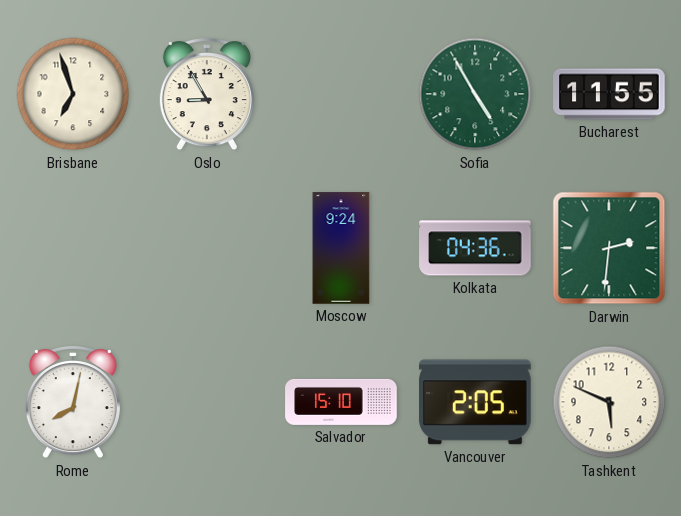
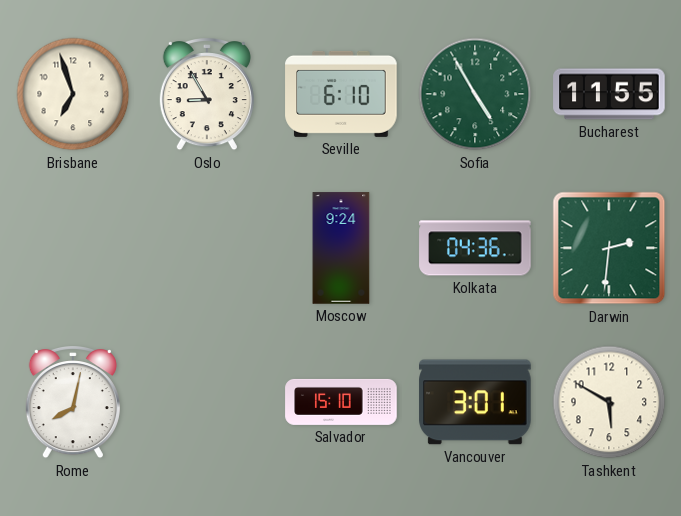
Seville: none -> 6:10
Vancouver: 2:05 -> 3:01
Tashkent: 5:49 -> 5:50
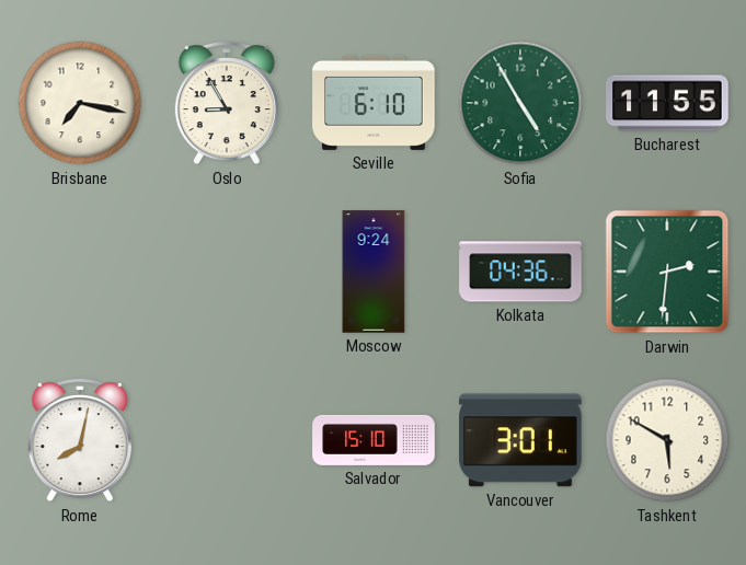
Brisbane: 6:57 -> 7:17
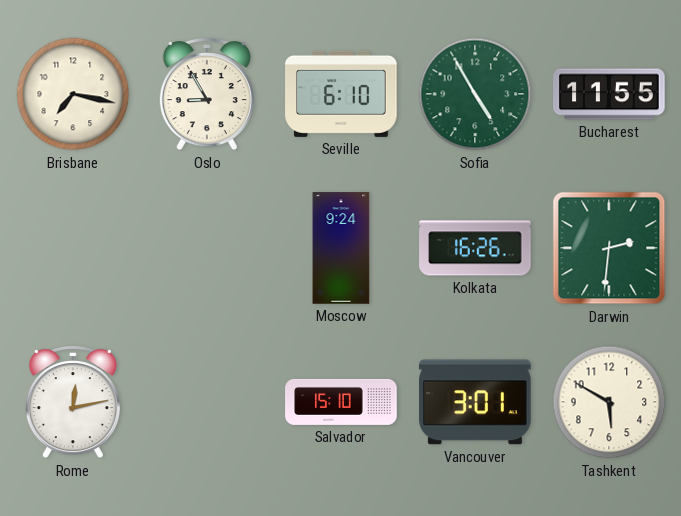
Kolkata: 04:36 -> 16:26
Rome: 8:02 -> 12:13
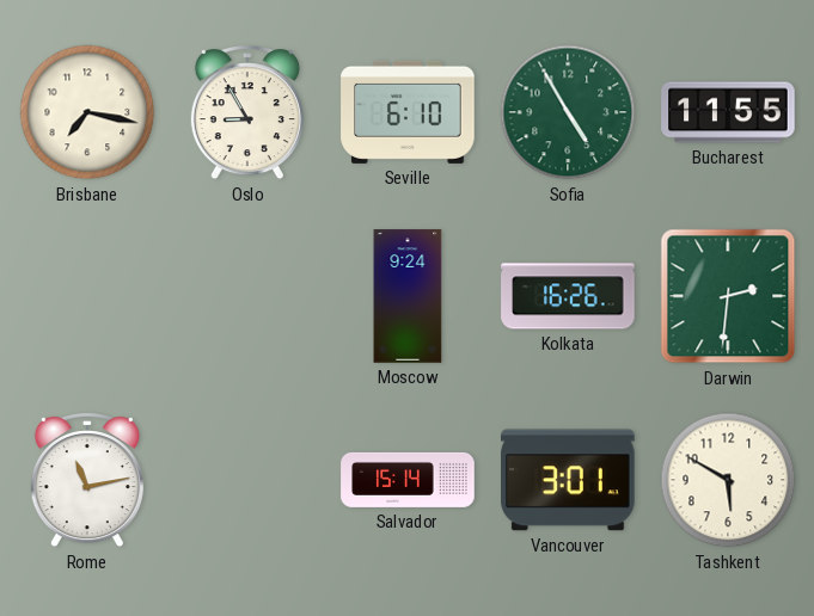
Rome: 12:13 -> 11:13
Salvador: 15:10 -> 15:14
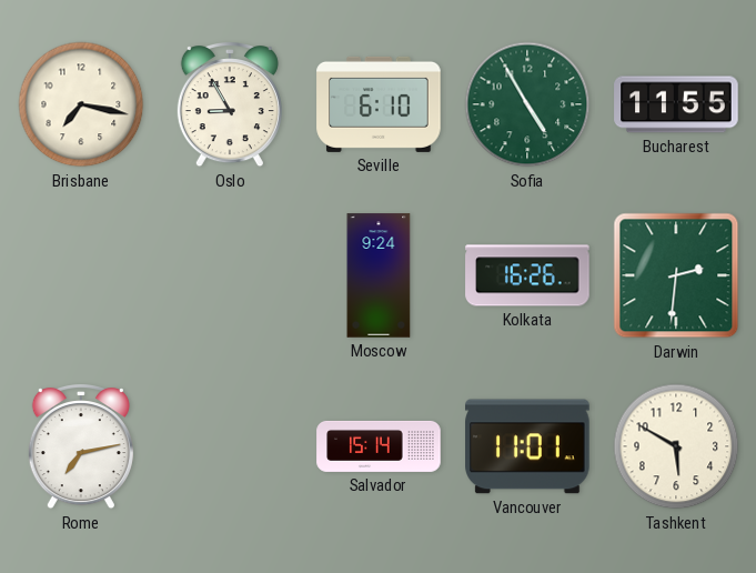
Rome: 11:13 -> 7:13
Vancouver: 3:01 -> 11:01
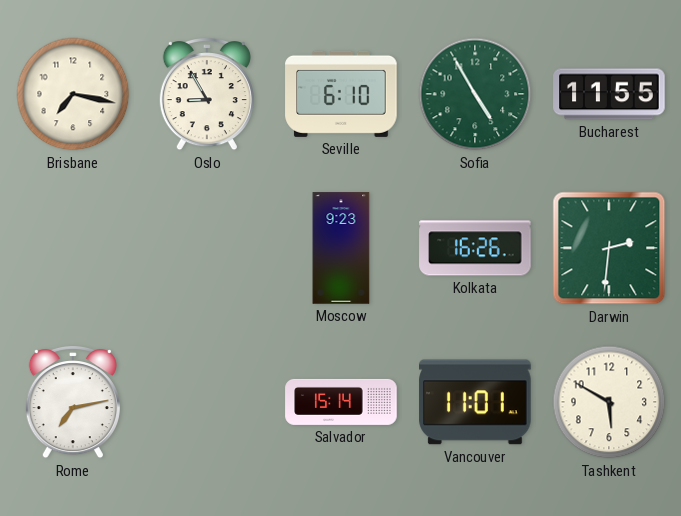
Moscow: 9:24 -> 9:23
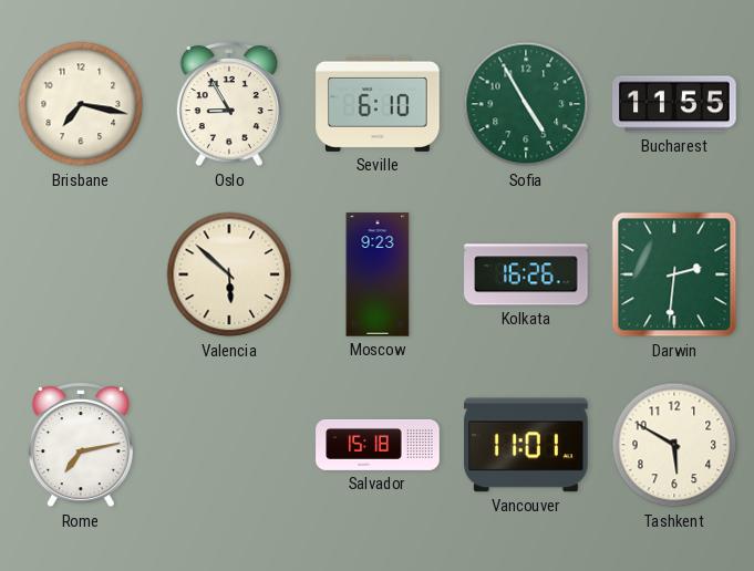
Valencia: none -> 5:52
Salvador: 15:14 -> 15:18
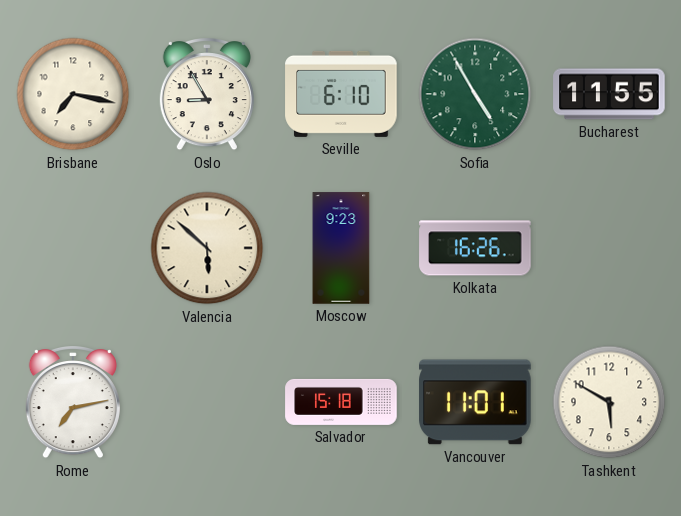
Darwin: 2:31 -> none
